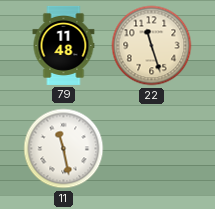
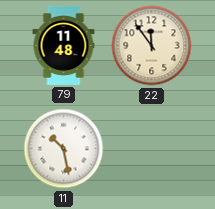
22: 11:27 -> 11:54
11: 11:28 -> 10:28
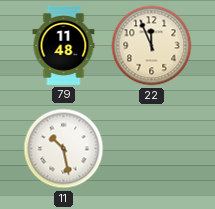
22: 11:54 -> 11:56
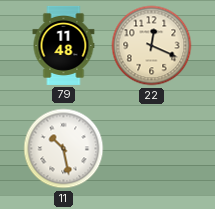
22: 11:56 -> 12:19
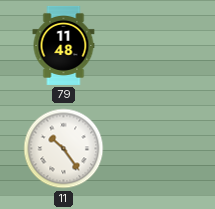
22: 12:19 -> none
11: 10:28 -> 10:24
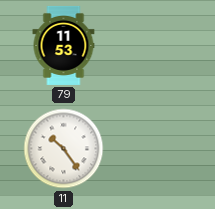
79: 11:48 -> 11:53
